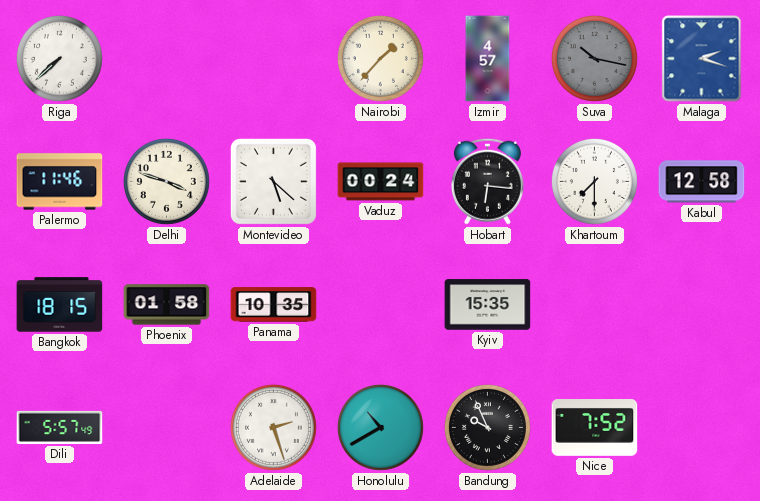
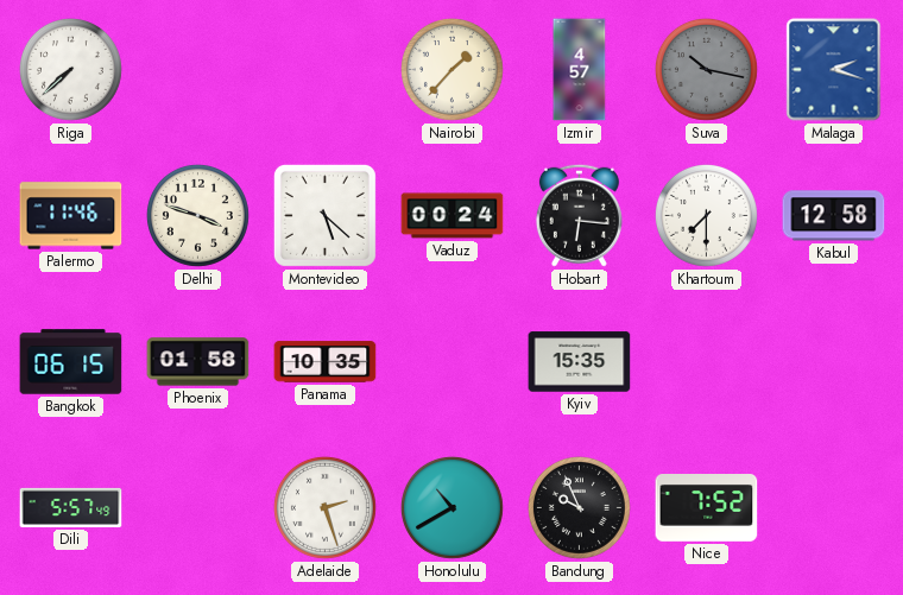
Bangkok: 18:15 -> 06:15
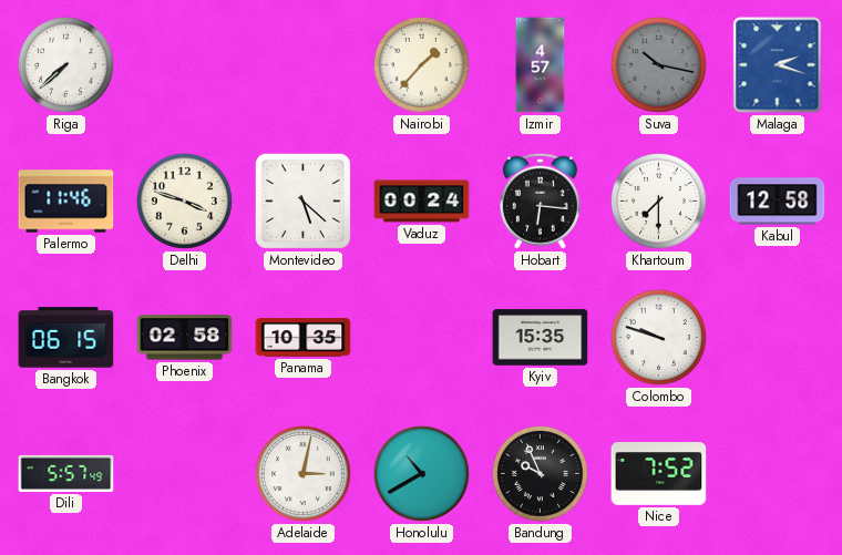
Phoenix: 01:58 -> 02:58
Colombo: none -> 9:48
Adelaide: 2:27 -> 3:02
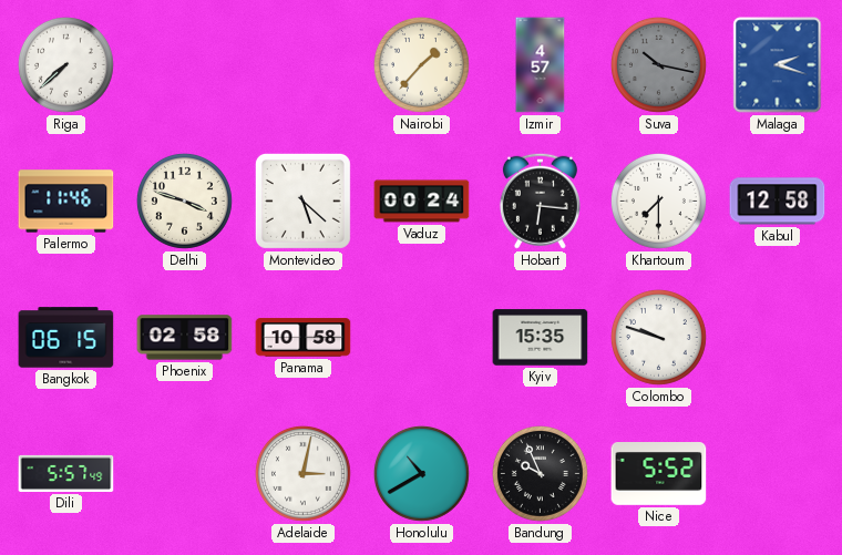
Panama: 10:35 -> 10:58
Nice: 7:52 -> 5:52
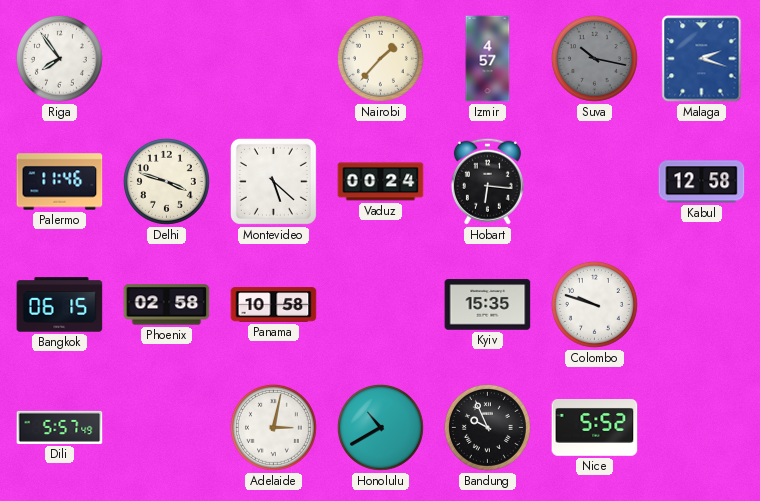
Riga: 7:38 -> 7:54
Khartoum: 7:30 -> none
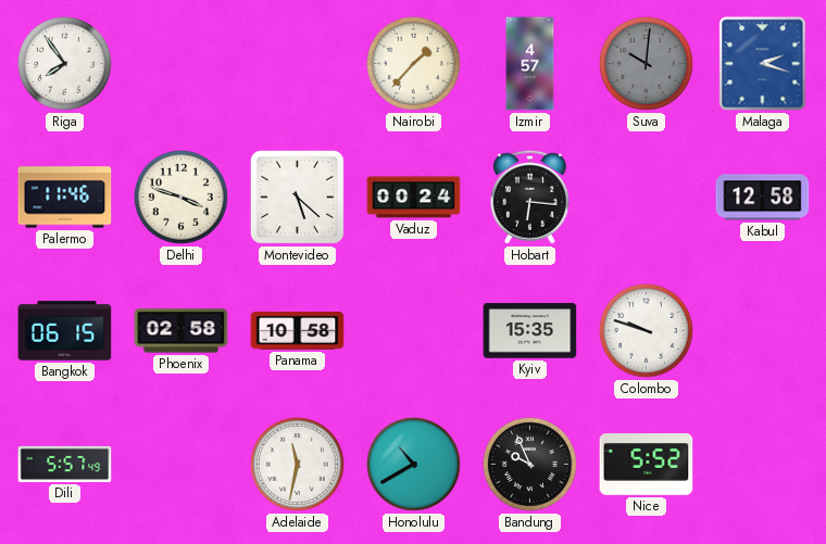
Suva: 10:17 -> 10:01
Adelaide: 3:02 -> 11:32
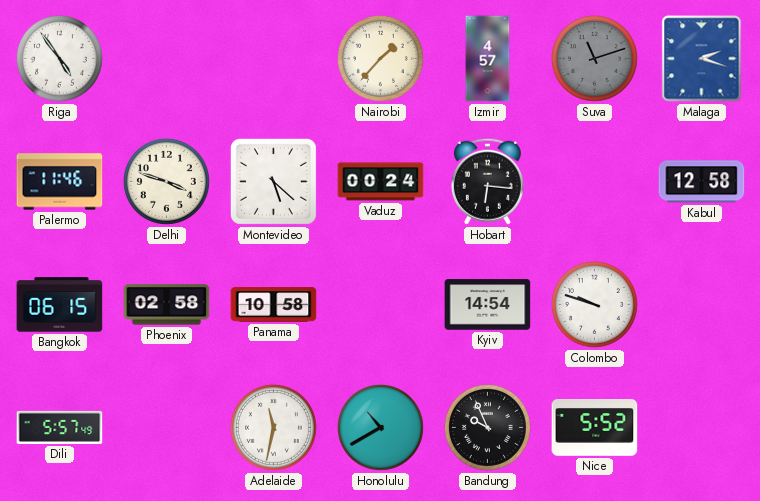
Riga: 7:54 -> 4:54
Suva: 10:01 -> 11:12
Kyiv: 15:35 -> 14:54
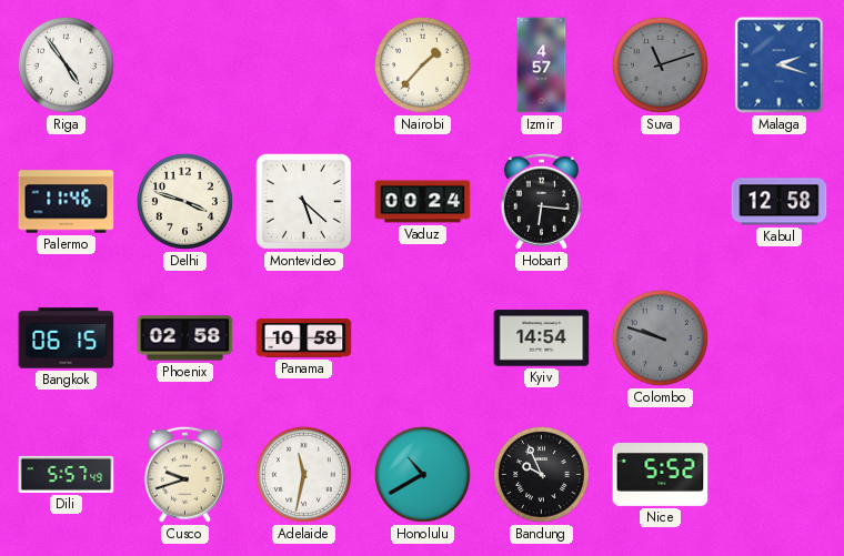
Colombo dial: white -> grey
Cusco: none -> 9:42
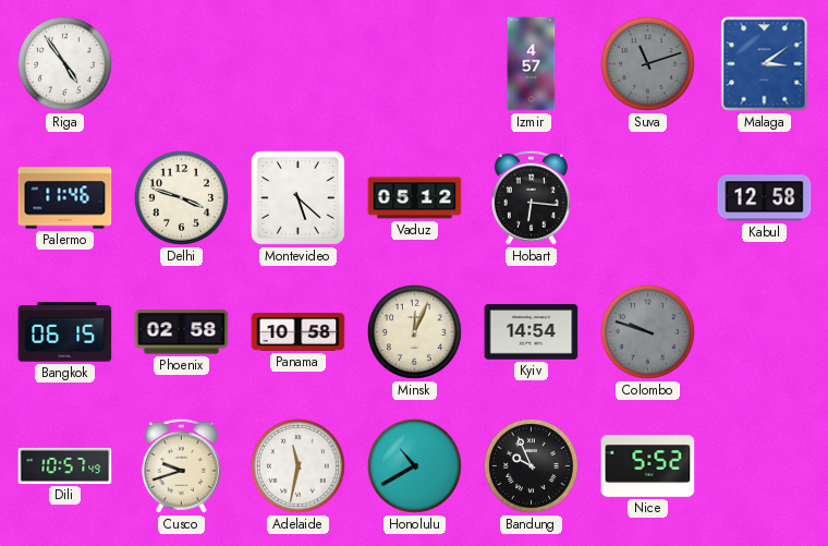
Nairobi: 1:37 -> none
Malaga: 2:18 -> 3:09
Vaduz: 00:24 -> 05:12
Minsk: none -> 12:04
Dili: 5:57 -> 10:57
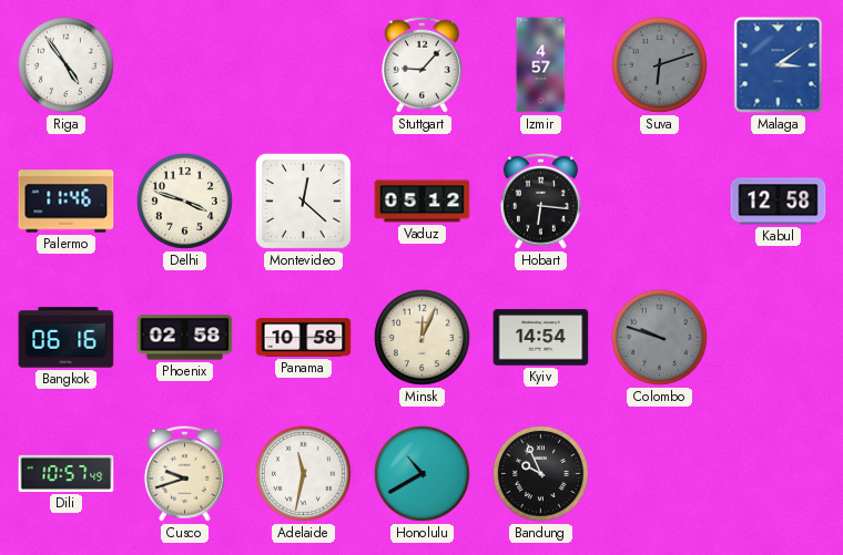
Stuttgart: none -> 9:07
Suva: 11:12 -> 6:12
Montevideo: 5:22 -> 12:22
Bangkok: 06:15 -> 06:16
Nice: 5:52 -> none
